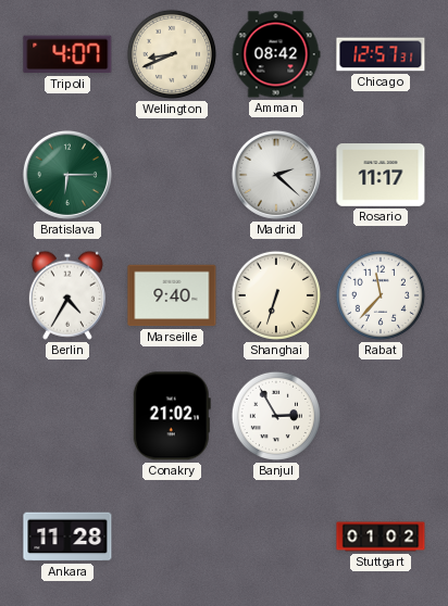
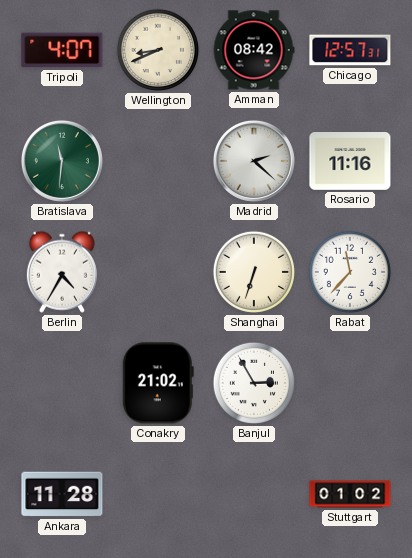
Bratislava: 6:15 -> 11:31
Rosario: 11:17 -> 11:16
Marseille: 9:40 -> none
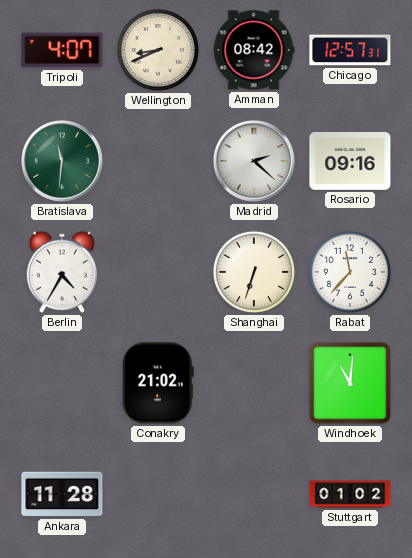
Rosario: 11:16 -> 09:16
Banjul: 2:55 -> none
Windhoek: none -> 11:01
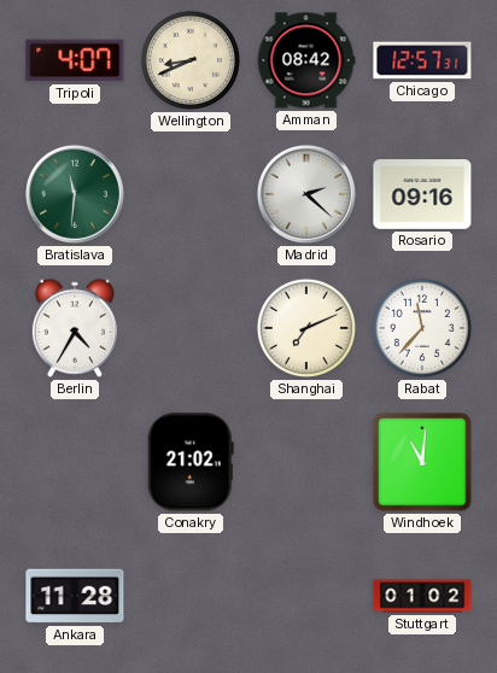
Shanghai: 6:33 -> 7:11
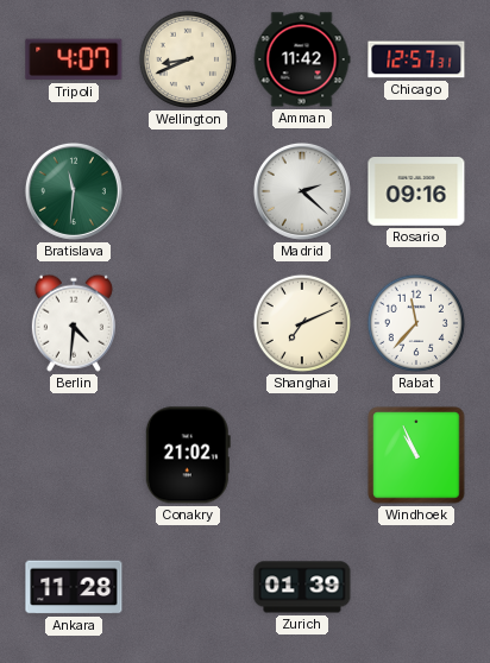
Amman: 08:42 -> 11:42
Berlin: 4:35 -> 4:31
Windhoek: 11:01 -> 10:56
Zurich: none -> 01:39
Stuttgart: 01:02 -> none
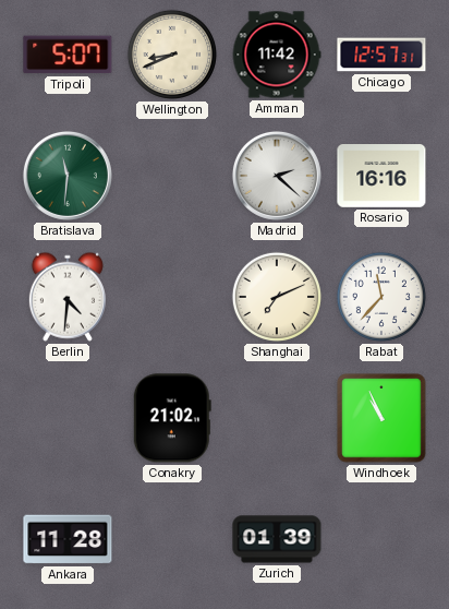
Tripoli: 4:07 -> 5:07
Rosario: 09:16 -> 16:16
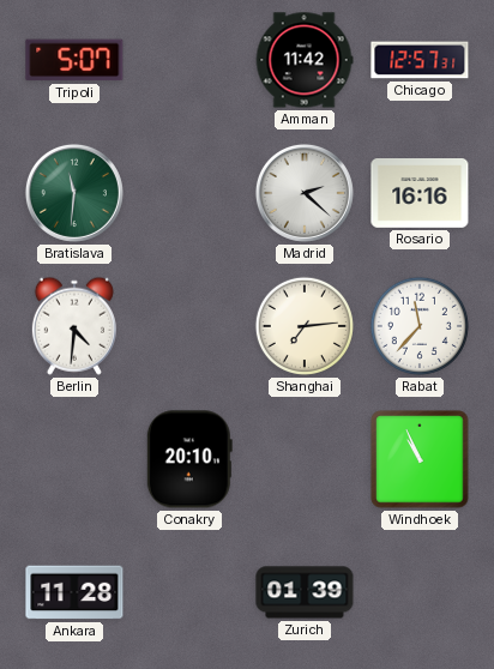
Wellington: 8:41 -> none
Shanghai: 7:11 -> 7:14
Conakry: 21:02 -> 20:10
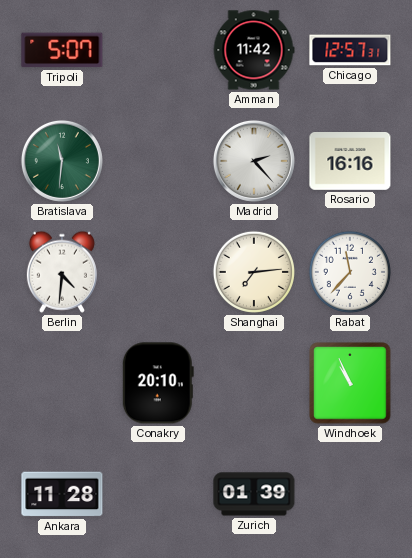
Madrid: 2:22 -> 2:23
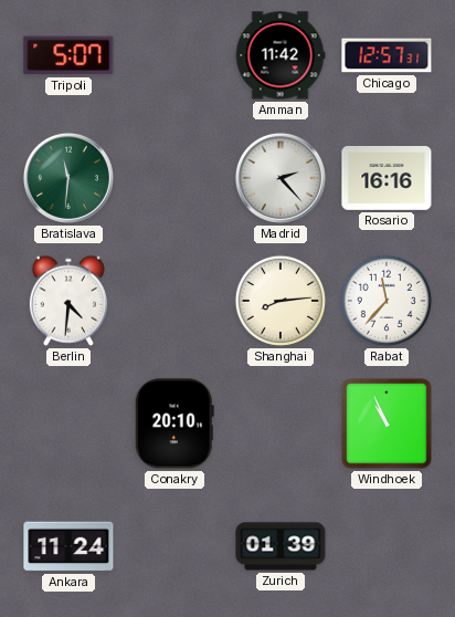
Shanghai: 7:14 -> 8:14
Ankara: 11:28 -> 11:24
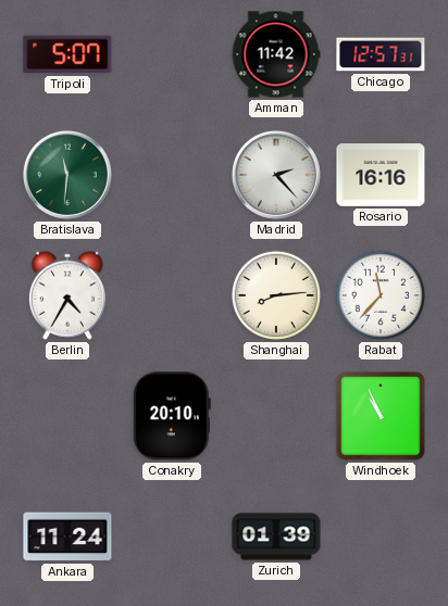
Berlin: 4:31 -> 4:35
